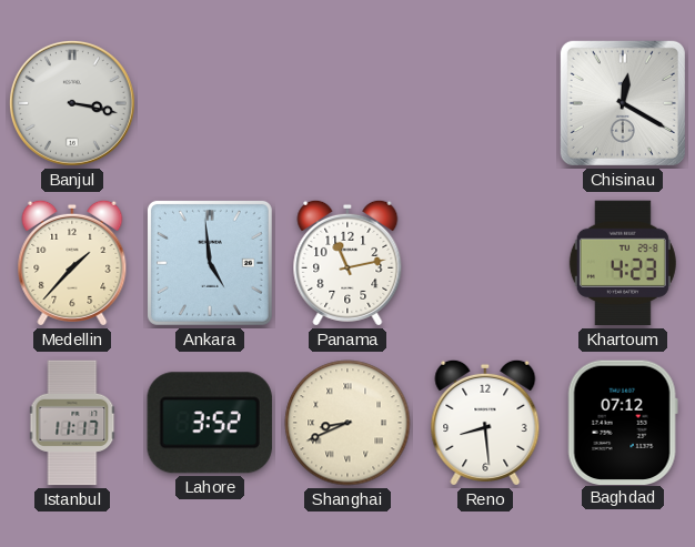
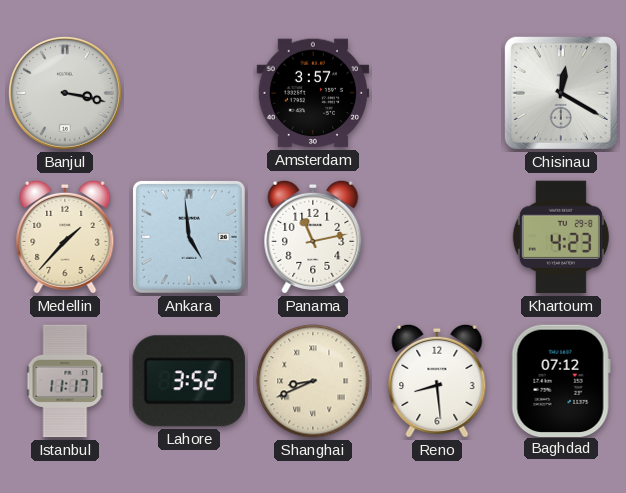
Amsterdam: none -> 3:57
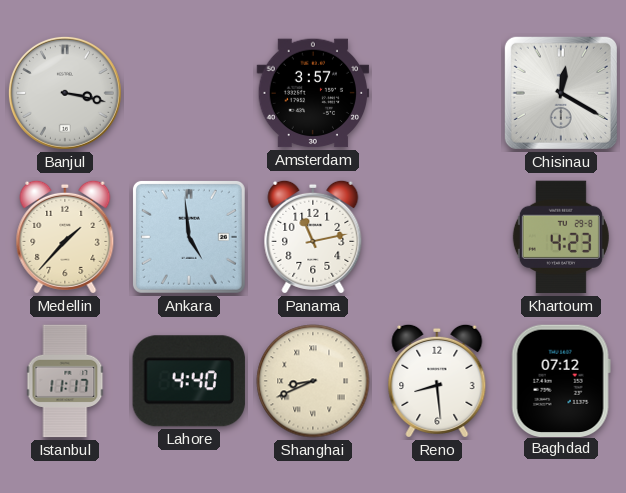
Lahore: 3:52 -> 4:40
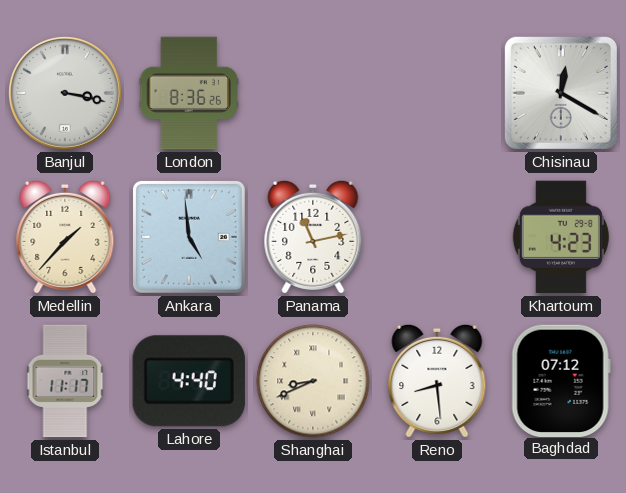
London: none -> 8:36
Amsterdam: 3:57 -> none
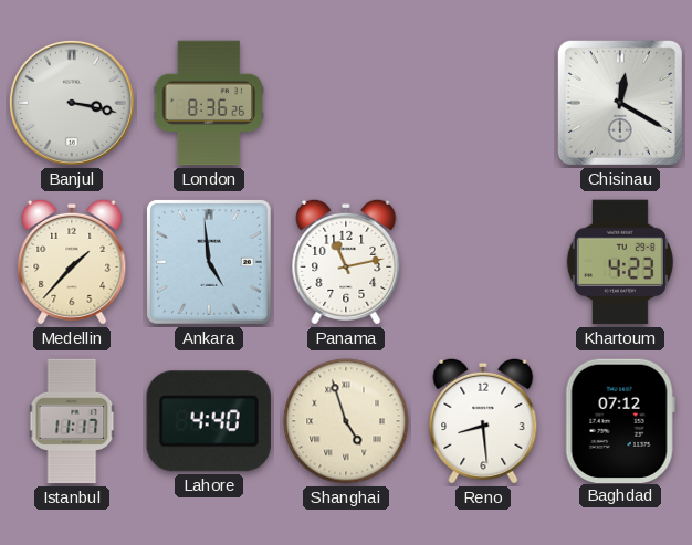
Shanghai: 8:41 -> 4:57
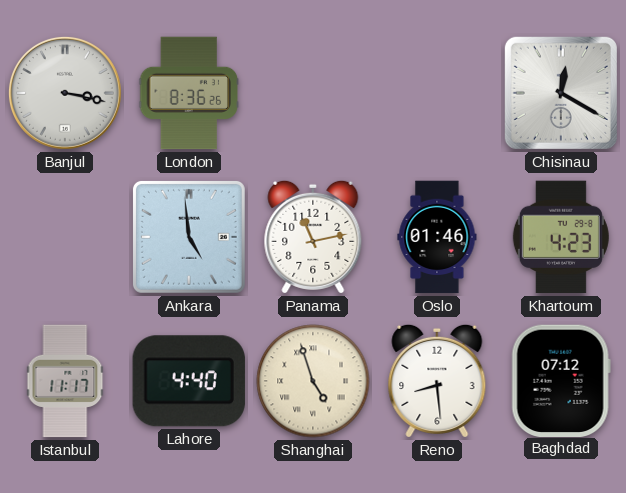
Medellin: 1:37 -> none
Oslo: none -> 01:46
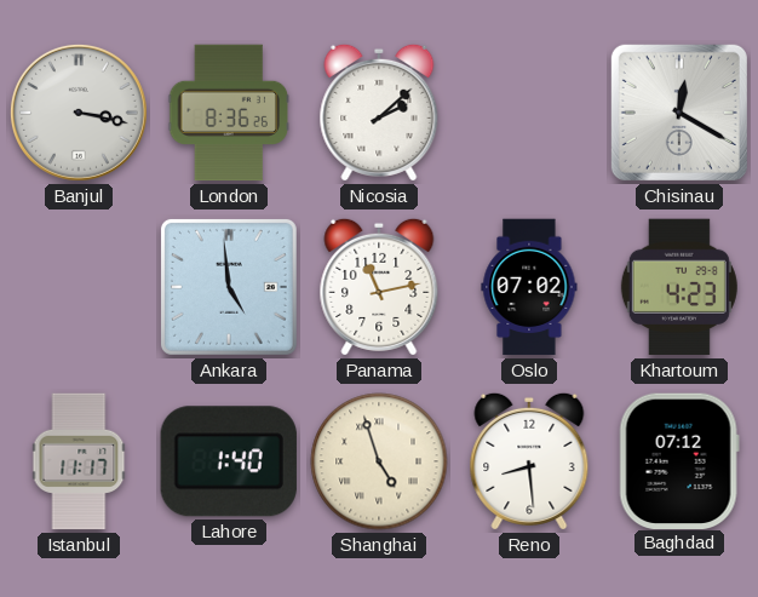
Nicosia: none -> 2:08
Oslo: 01:46 -> 07:02
Lahore: 4:40 -> 1:40
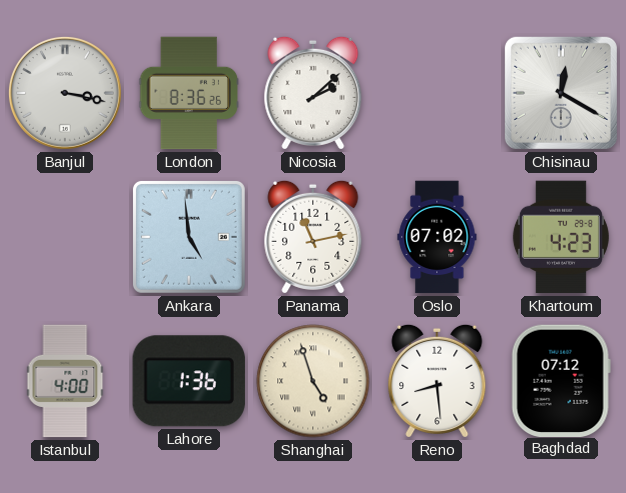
Istanbul: 11:17 -> 4:00
Lahore: 1:40 -> 1:36
